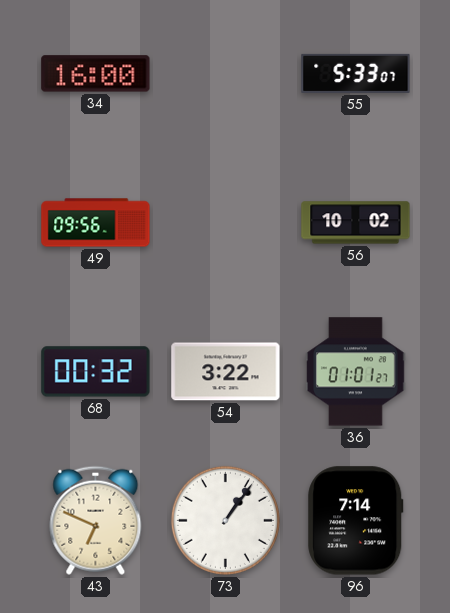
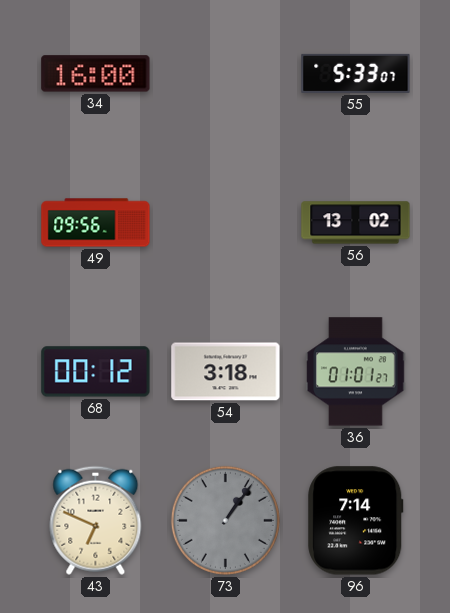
56: 10:02 -> 13:02
68: 00:32 -> 00:12
54: 3:22 -> 3:18
73 dial: white -> grey
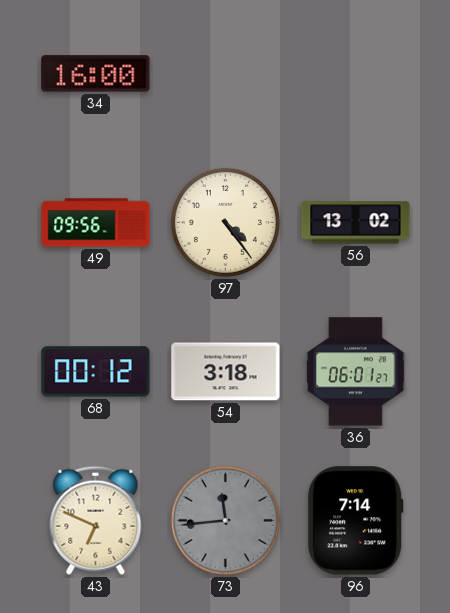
55: 5:33 -> none
97: none -> 4:24
36: 01:01 -> 06:01
73: 1:06 -> 11:44
